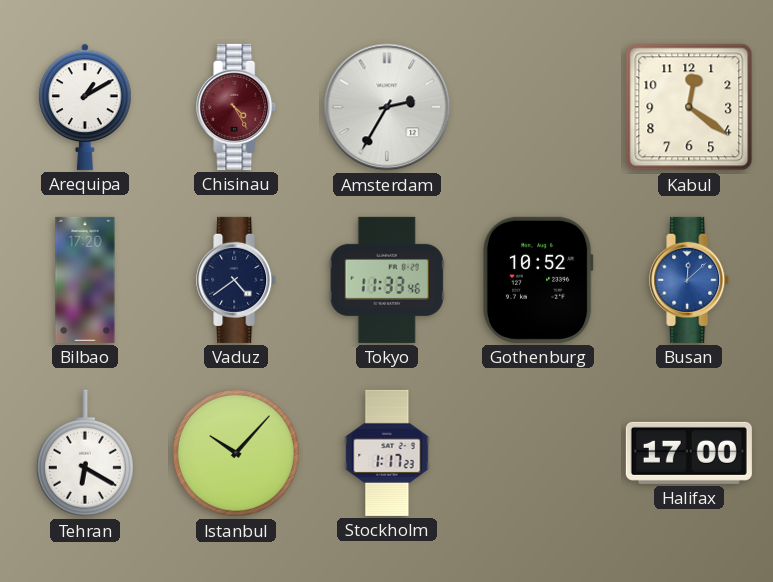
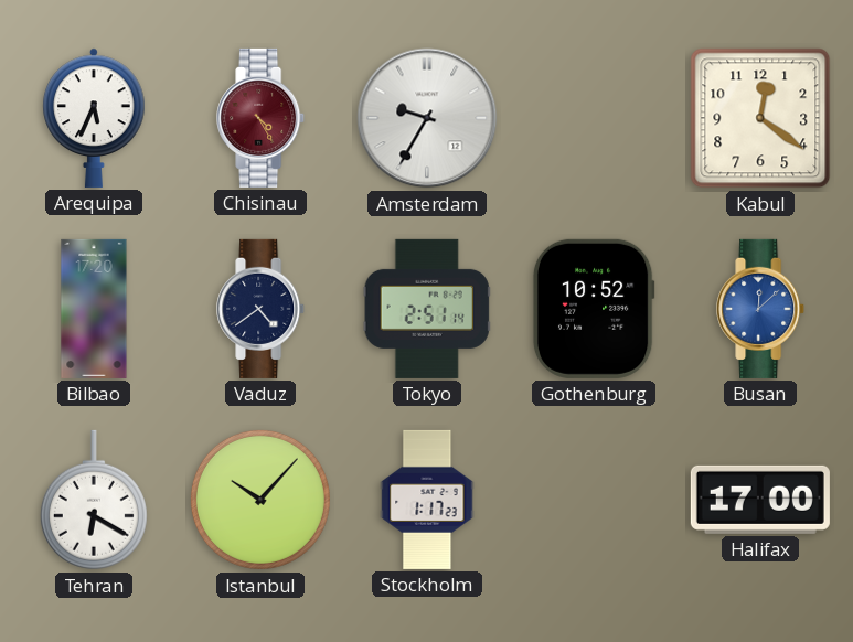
Arequipa: 1:10 -> 5:34
Amsterdam: 2:35 -> 9:35
Tokyo: 11:33 -> 2:51
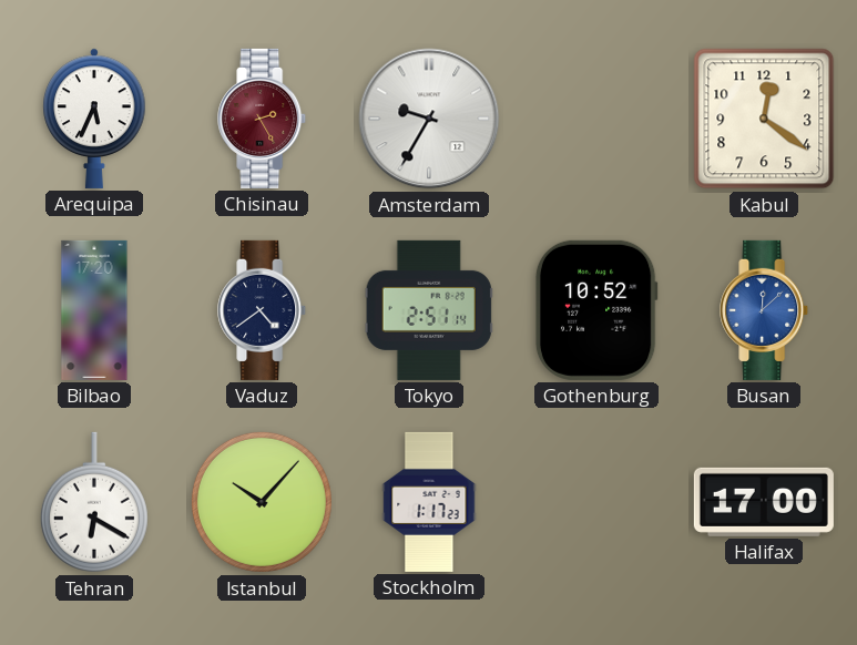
Chisinau: 4:25 -> 2:25
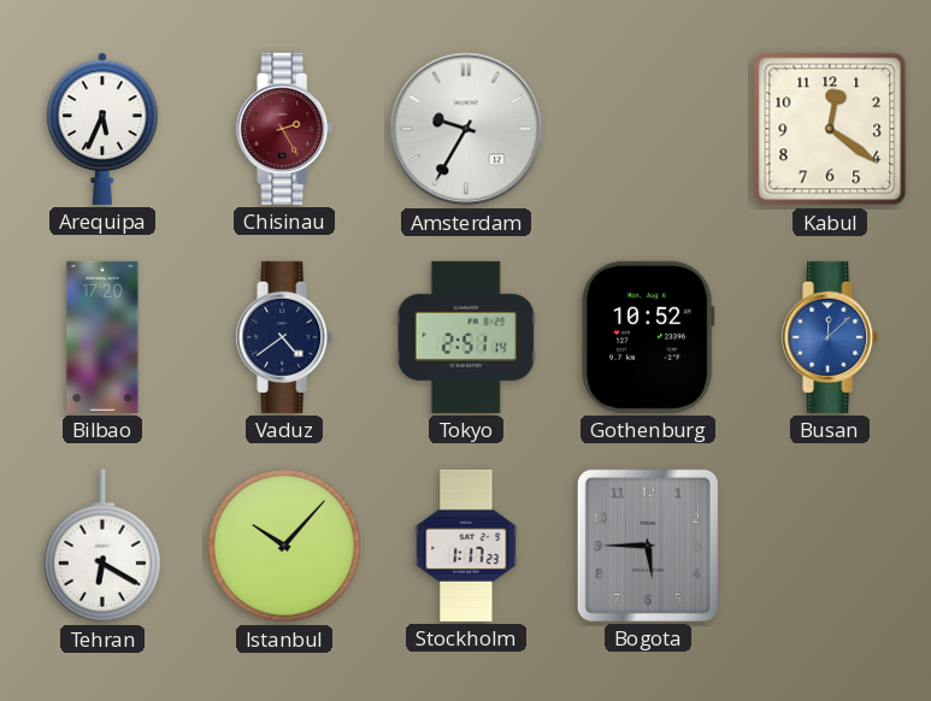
Bogota: none -> 5:45
Halifax: 17:00 -> none
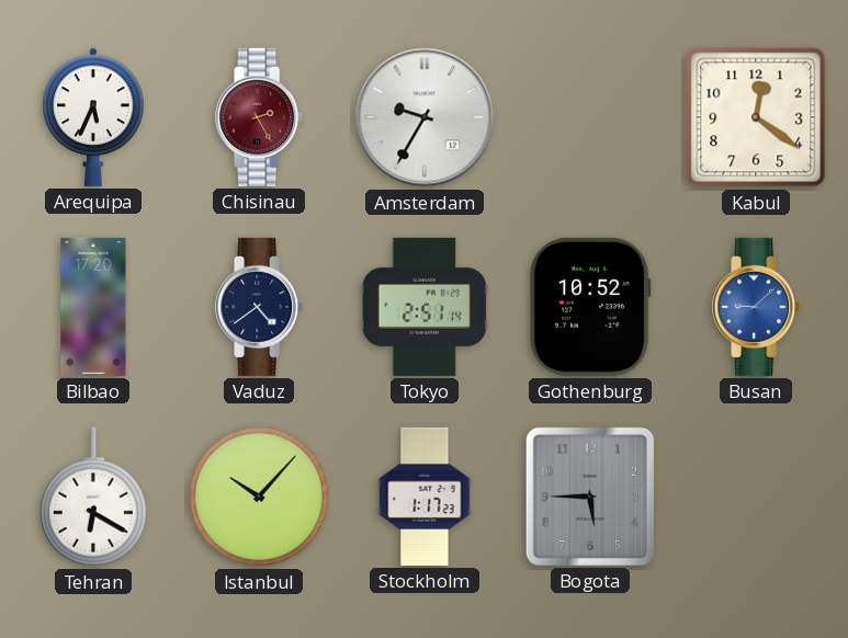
Busan: 12:08 -> 9:08
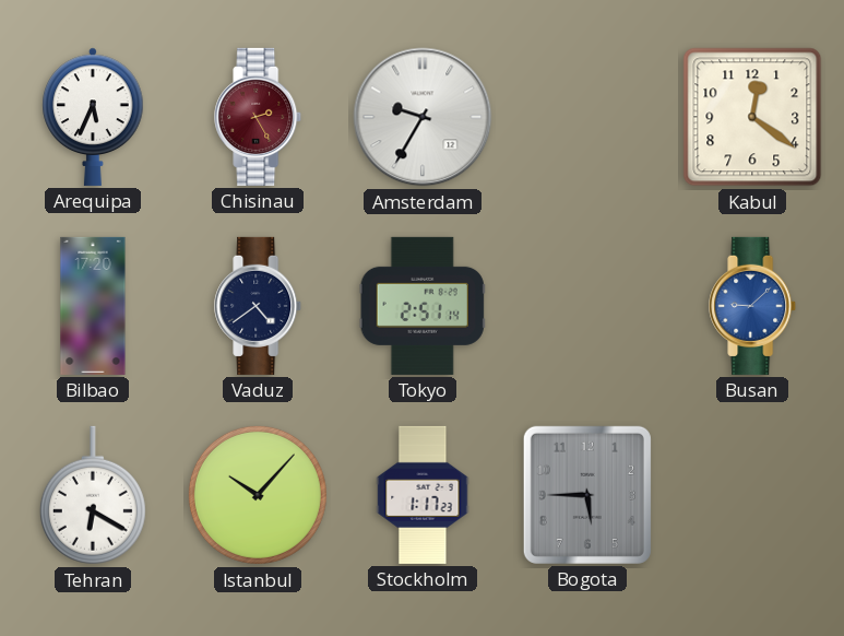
Gothenburg: 10:52 -> none
